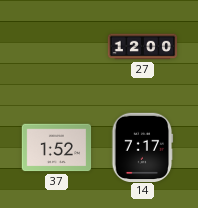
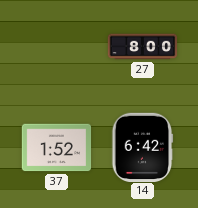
27: 12:00 -> 8:00
14: 7:17 -> 6:42
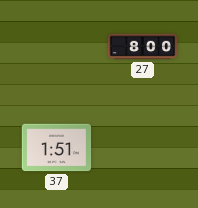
37: 1:52 -> 1:51
14: 6:42 -> none
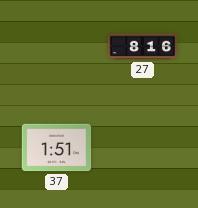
27: 8:00 -> 8:16
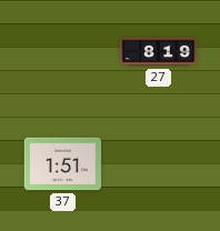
27: 8:16 -> 8:19
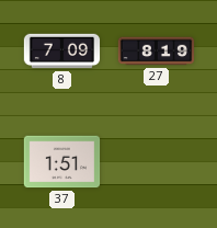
8: none -> 7:09
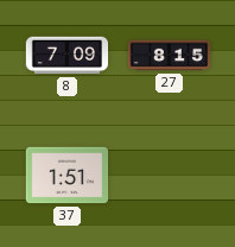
27: 8:19 -> 8:15
